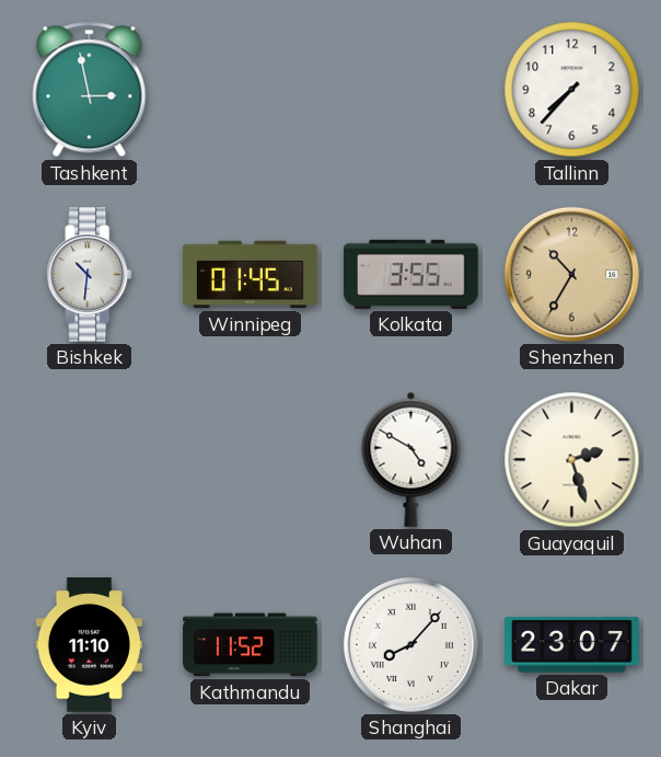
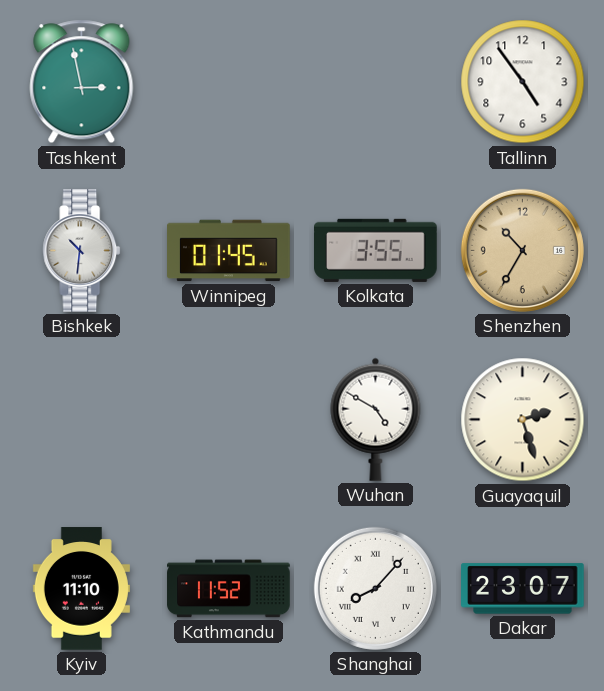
Tallinn: 7:37 -> 4:54
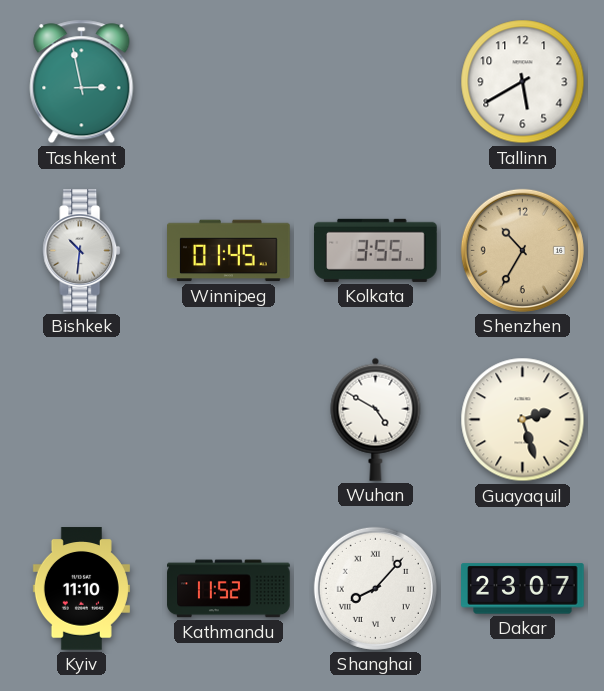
Tallinn: 4:54 -> 5:40
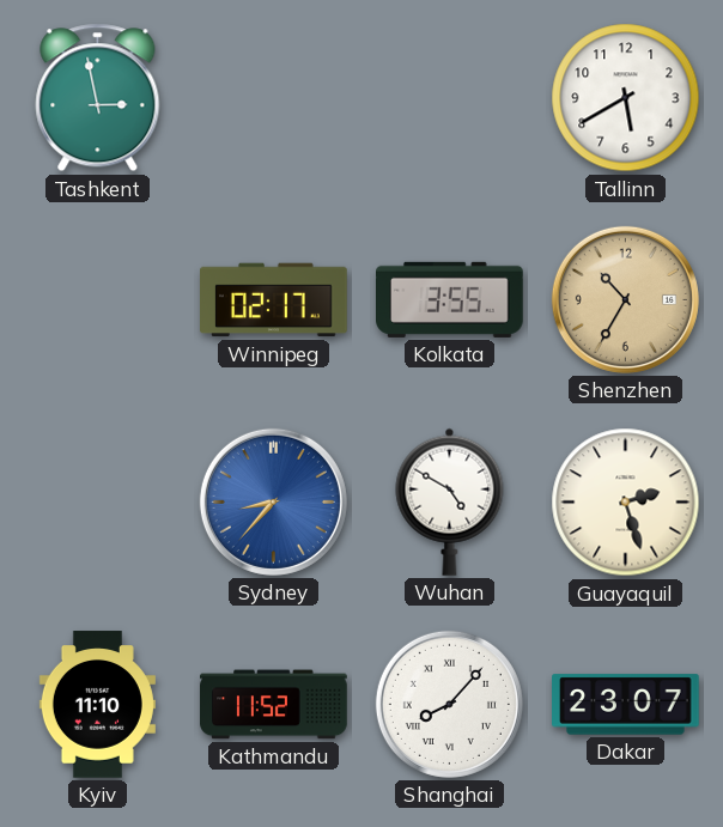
Bishkek: 10:31 -> none
Winnipeg: 01:45 -> 02:17
Sydney: none -> 8:37
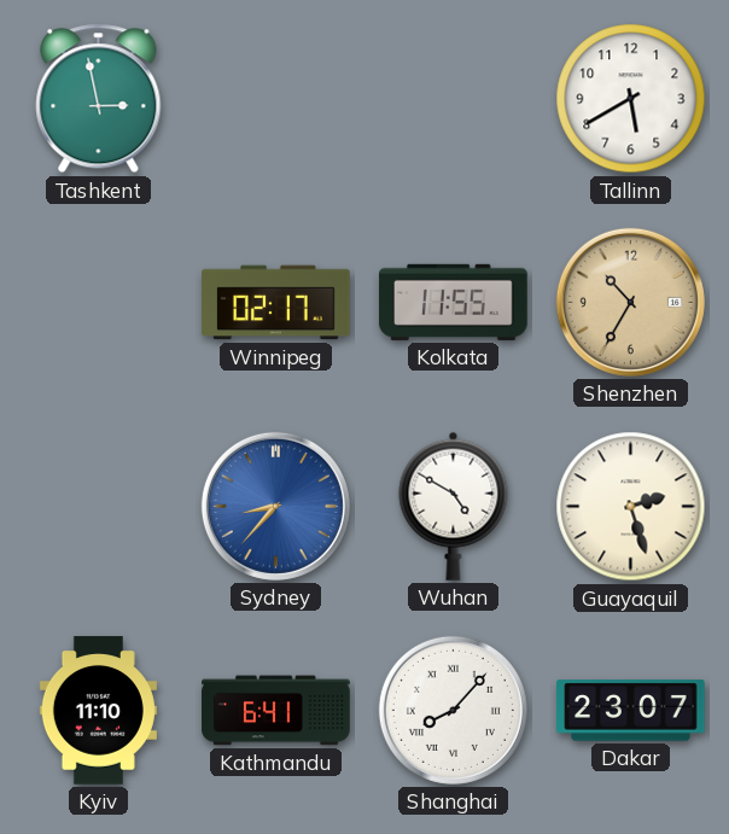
Kolkata: 3:55 -> 11:55
Kathmandu: 11:52 -> 6:41
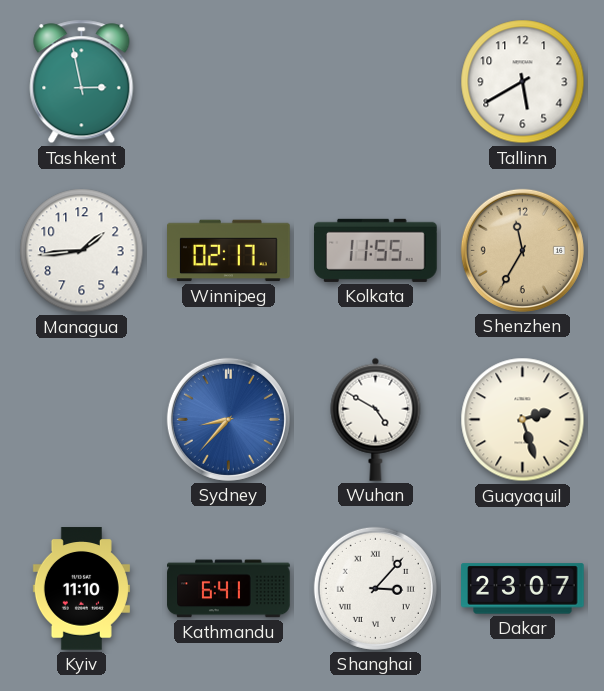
Managua: none -> 1:44
Shenzhen: 10:35 -> 11:35
Shanghai: 8:07 -> 3:07
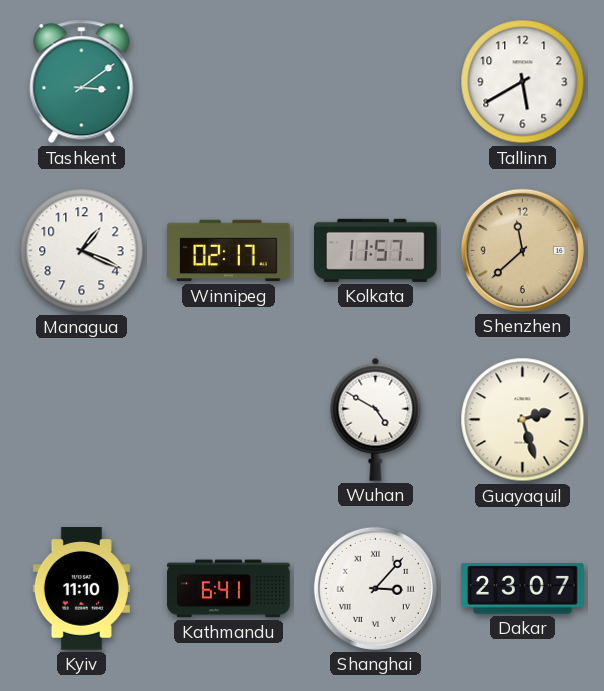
Tashkent: 2:58 -> 3:09
Managua: 1:44 -> 1:19
Kolkata: 11:55 -> 11:57
Shenzhen: 11:35 -> 11:38
Sydney: 8:37 -> none
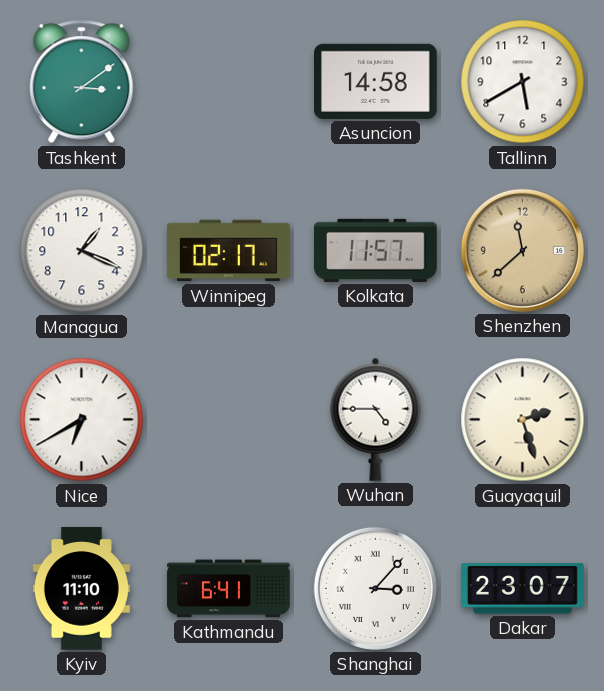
Asuncion: none -> 14:58
Nice: none -> 6:40
Wuhan: 4:50 -> 4:45
